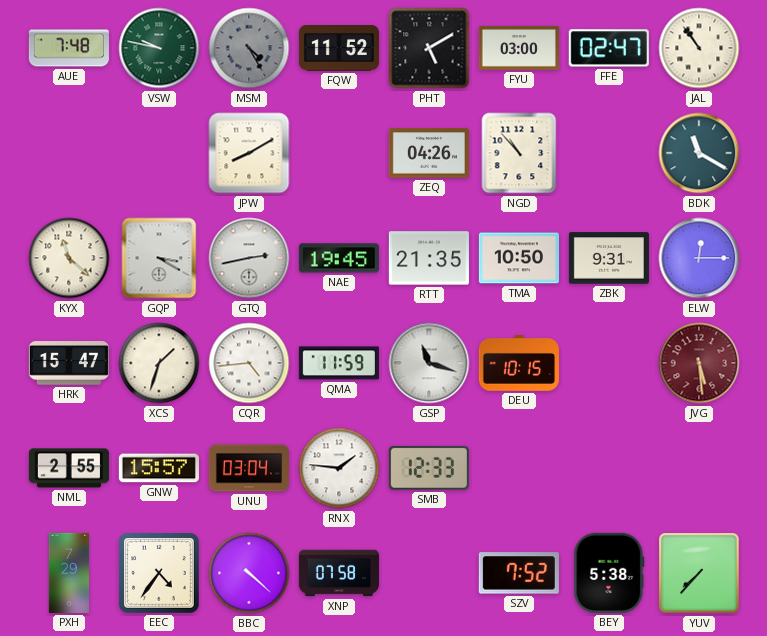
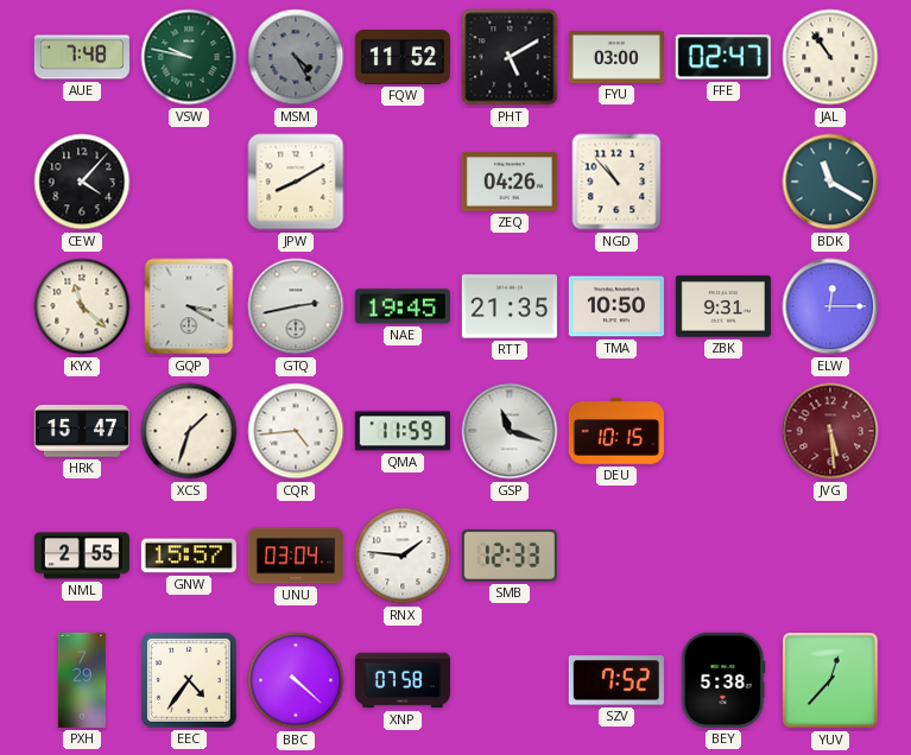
CEW: none -> 4:07
YUV: 7:37 -> 12:37
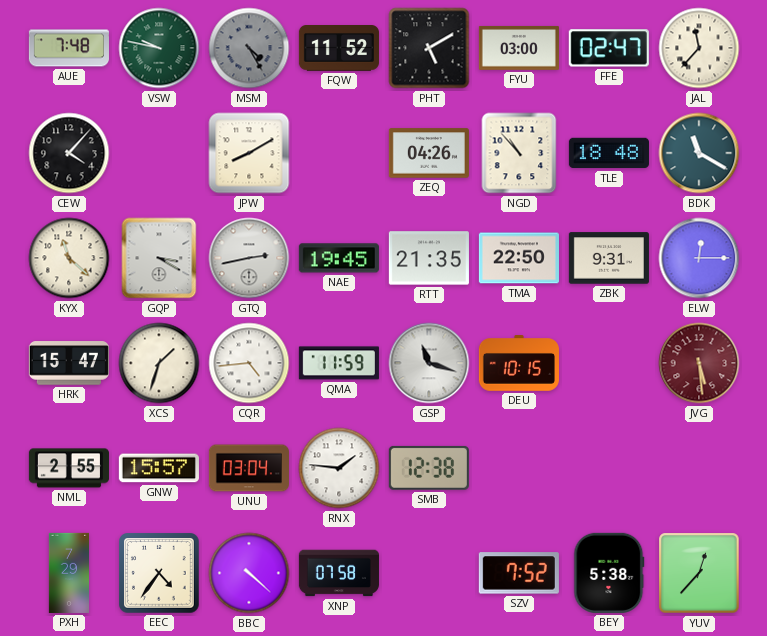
JAL: 10:54 -> 11:37
TLE: none -> 18:48
TMA: 10:50 -> 22:50
SMB: 12:33 -> 12:38
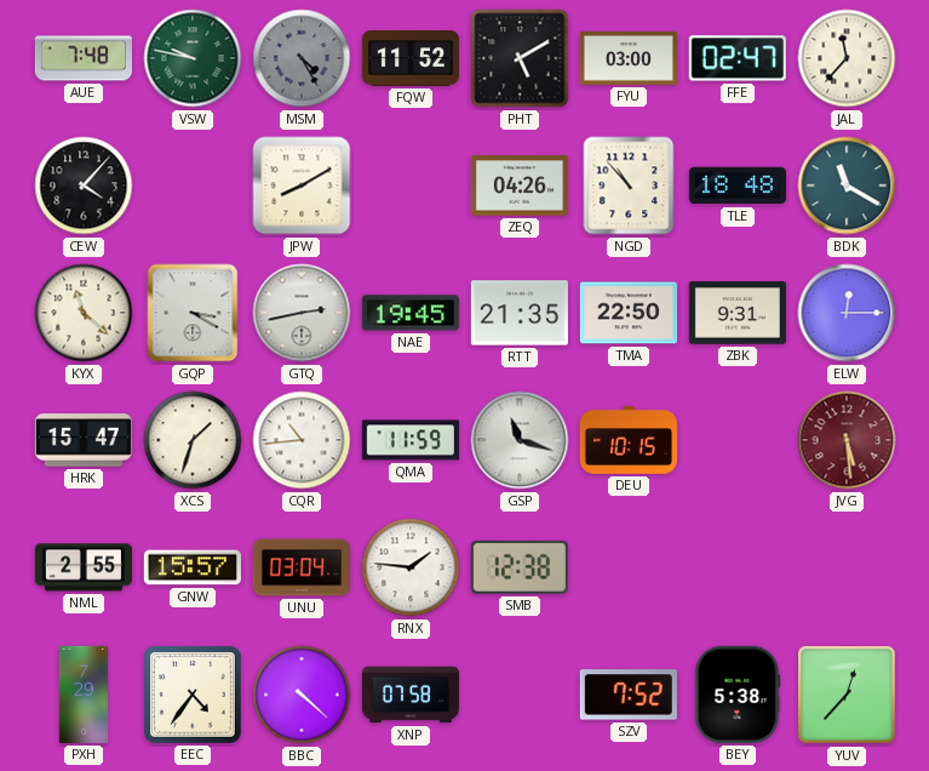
CQR: 4:44 -> 10:44
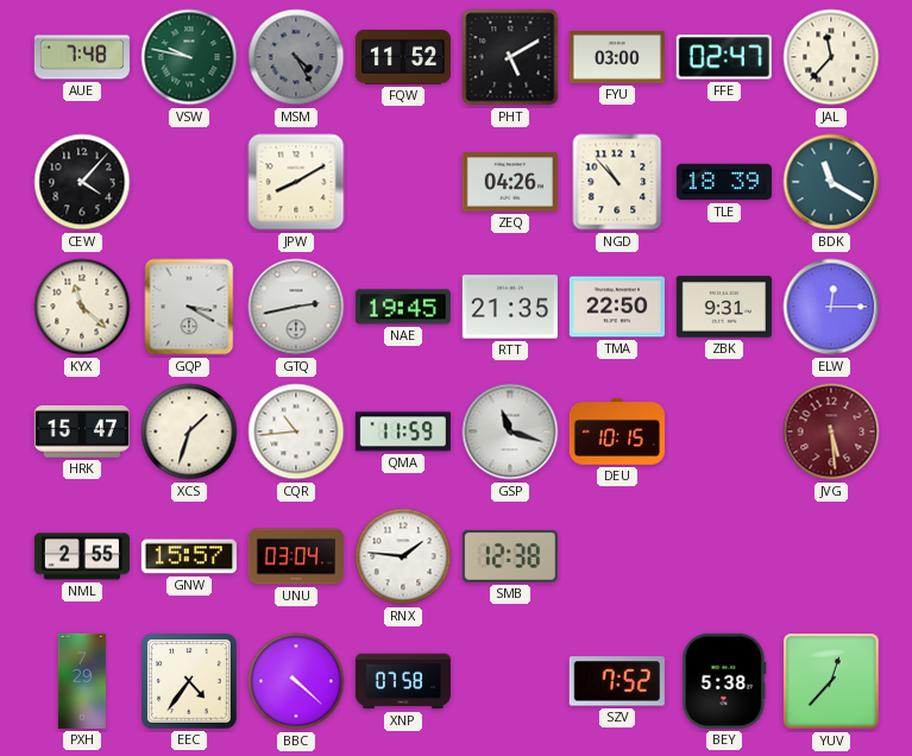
TLE: 18:48 -> 18:39
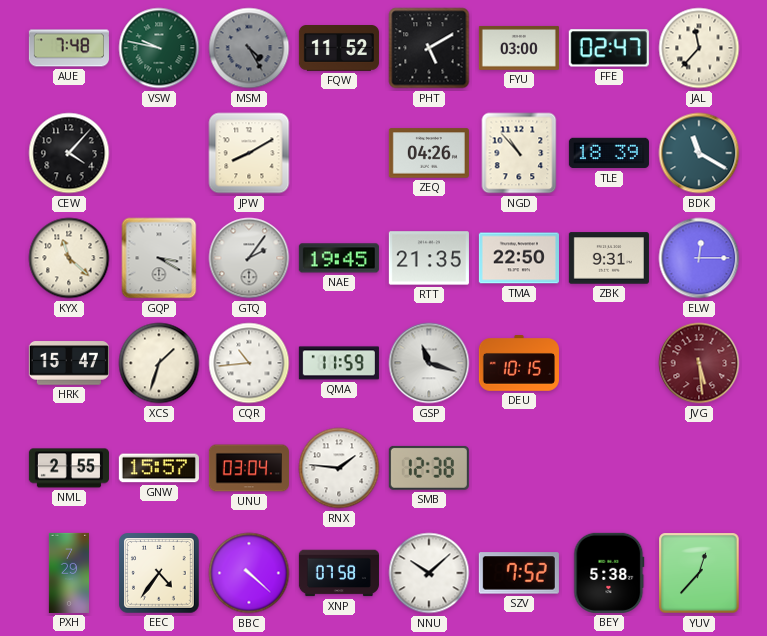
GTQ: 2:43 -> 2:06
NNU: none -> 10:08
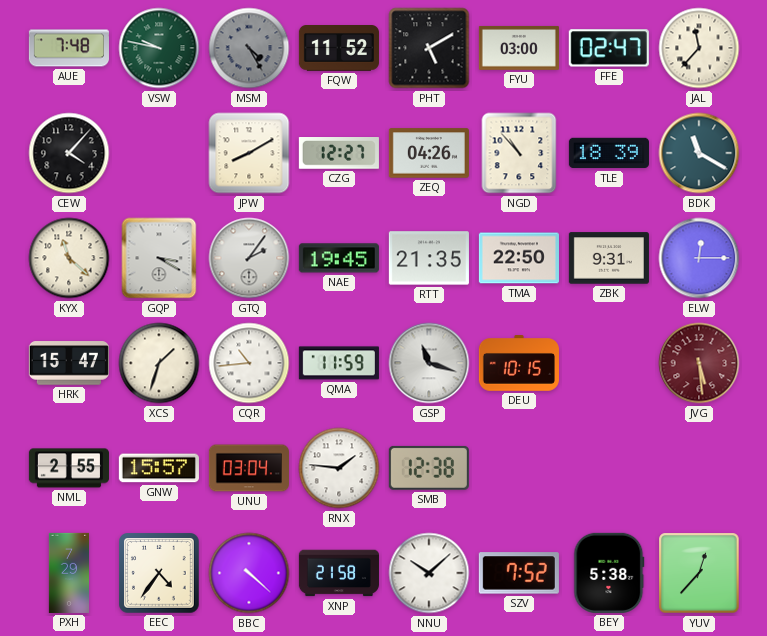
CZG: none -> 12:27
XNP: 07:58 -> 21:58
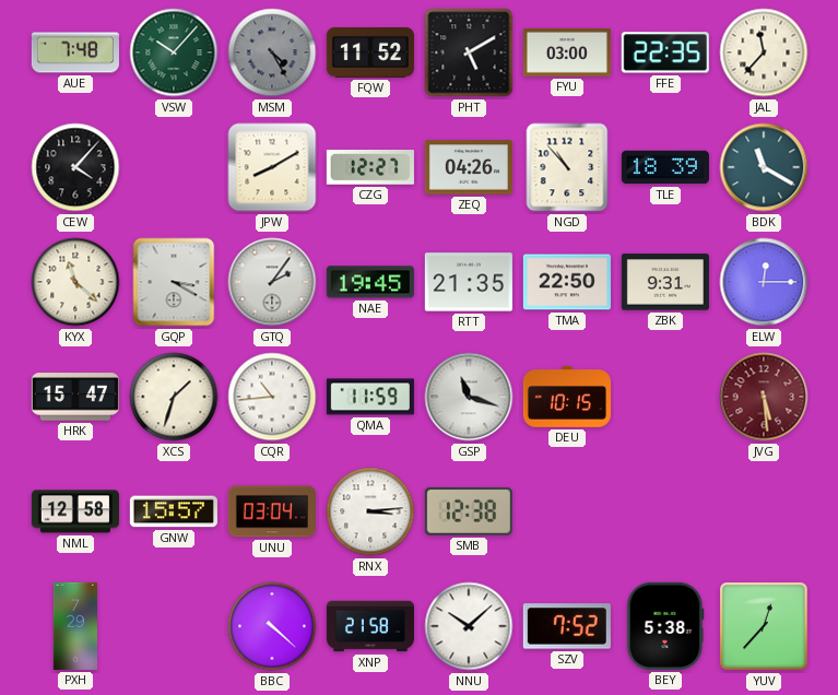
VSW: 9:47 -> 10:07
FFE: 02:47 -> 22:35
NML: 2:55 -> 12:58
RNX: 1:46 -> 3:14
EEC: 4:36 -> none
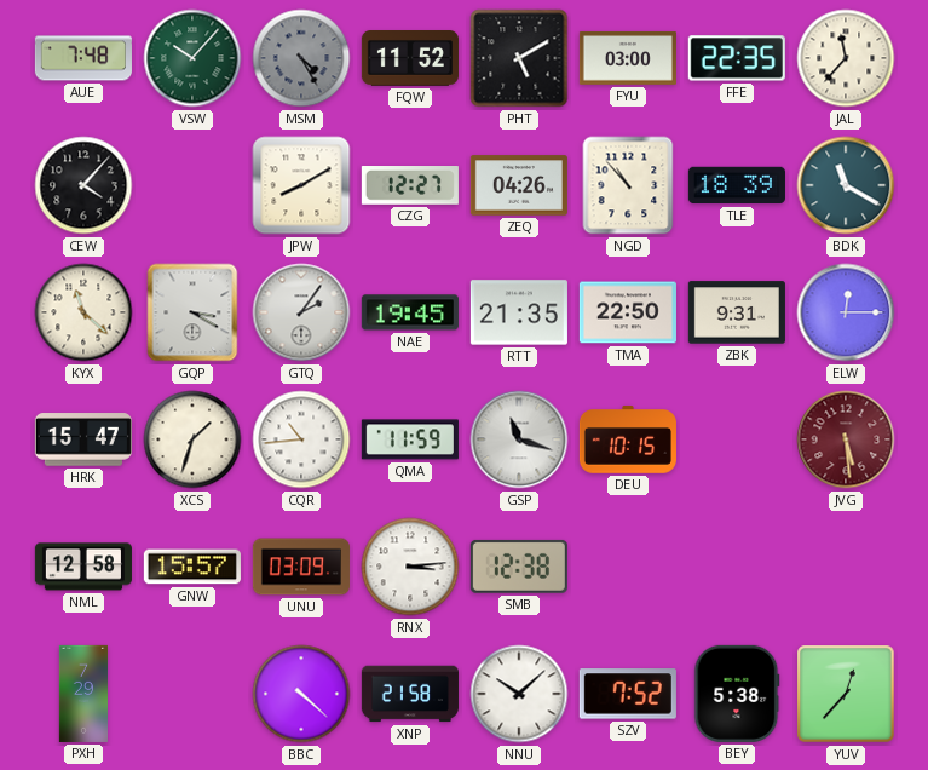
UNU: 03:04 -> 03:09
